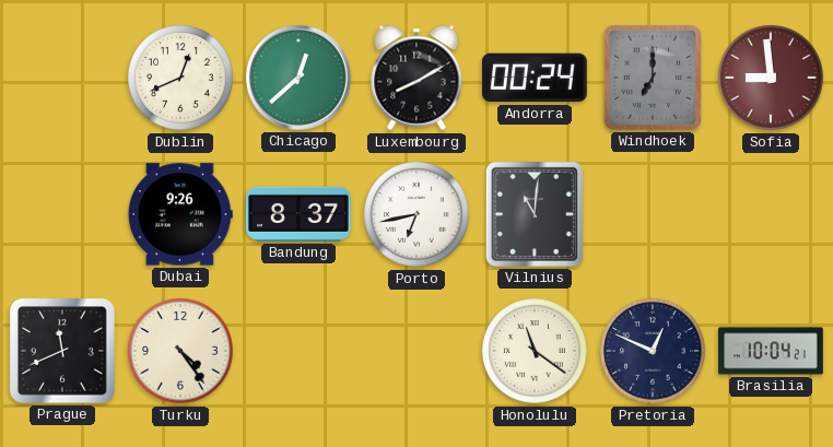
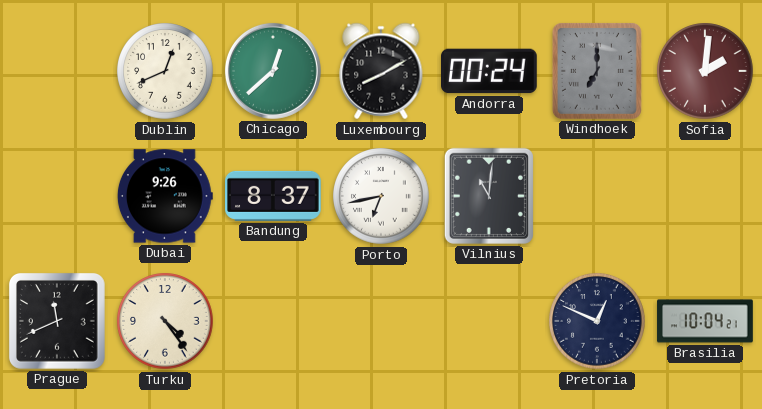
Sofia: 8:59 -> 2:01
Honolulu: 11:21 -> none
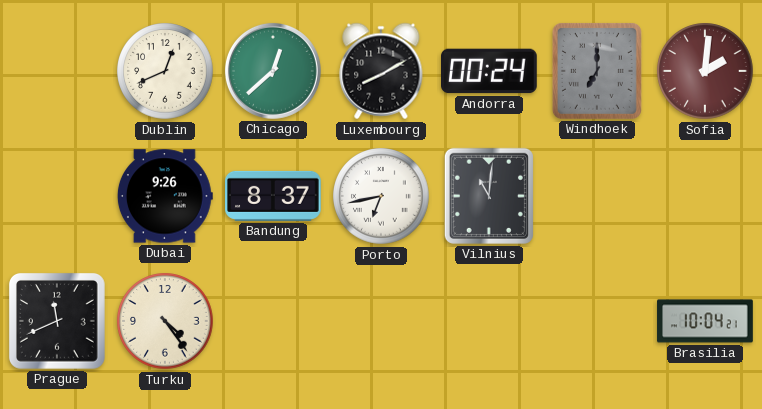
Pretoria: 12:49 -> none
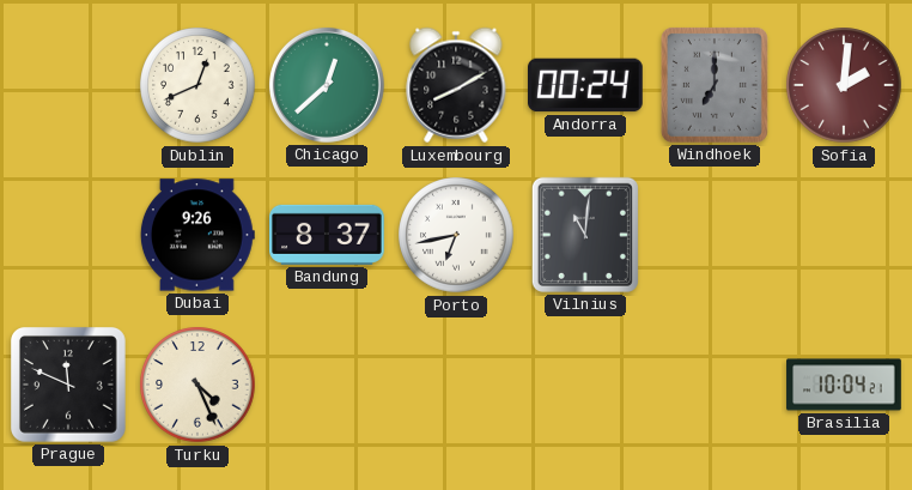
Prague: 11:41 -> 11:49
Turku: 4:24 -> 4:26
